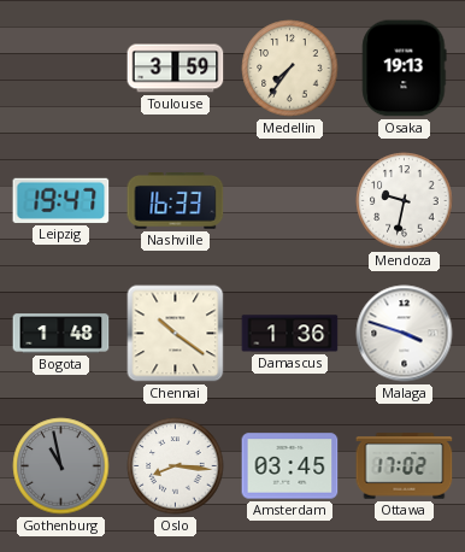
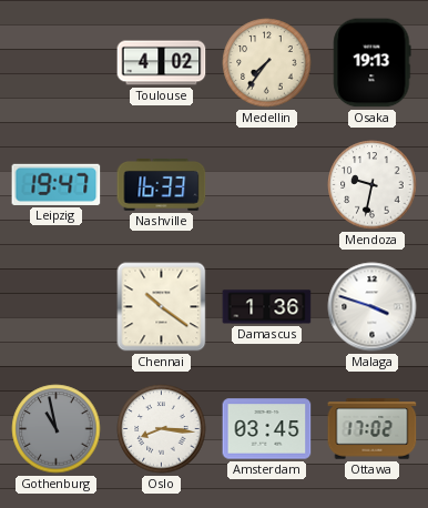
Toulouse: 3:59 -> 4:02
Bogota: 1:48 -> none
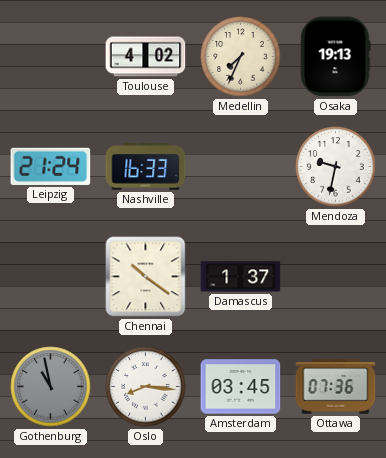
Medellin: 7:36 -> 7:34
Leipzig: 19:47 -> 21:24
Damascus: 1:36 -> 1:37
Malaga: 3:48 -> none
Ottawa: 17:02 -> 07:36
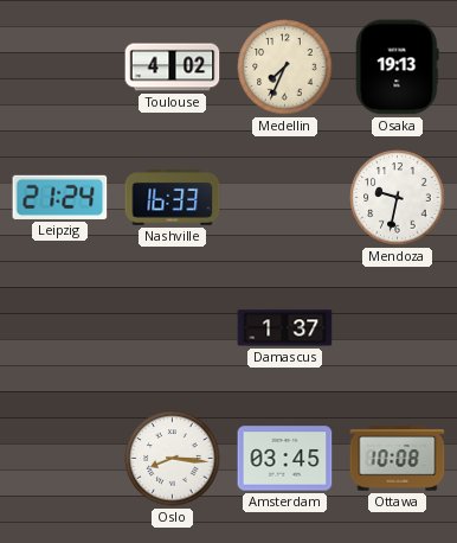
Chennai: 10:21 -> none
Gothenburg: 10:58 -> none
Ottawa: 07:36 -> 10:08
